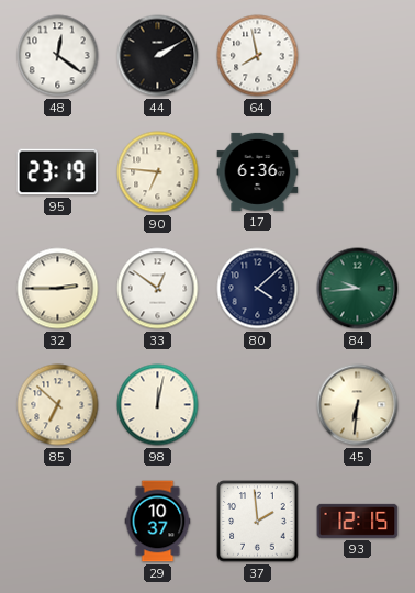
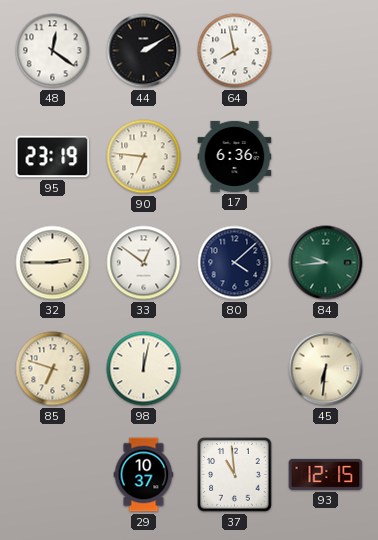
85: 6:52 -> 6:48
37: 1:59 -> 10:59
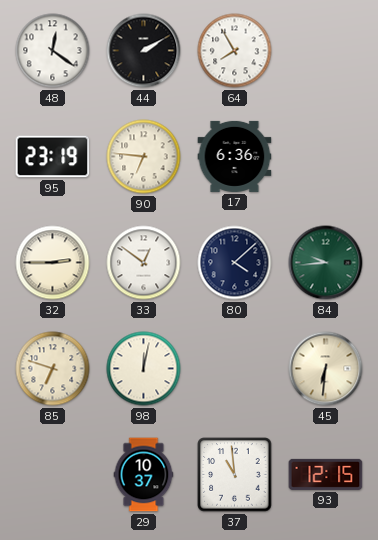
64: 7:58 -> 7:55
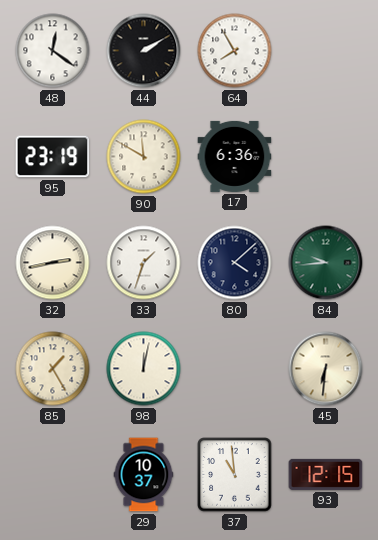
90: 6:46 -> 11:50
32: 2:45 -> 2:43
33: 12:51 -> 1:33
85: 6:48 -> 1:25
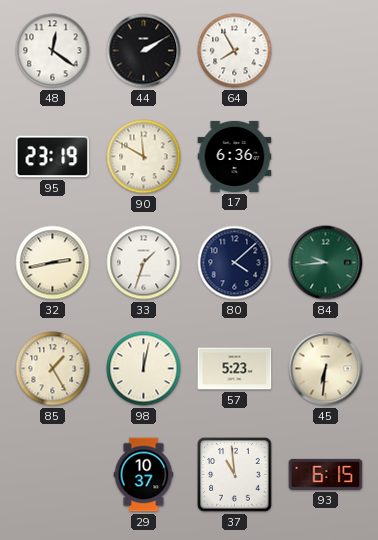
57: none -> 5:23
93: 12:15 -> 6:15
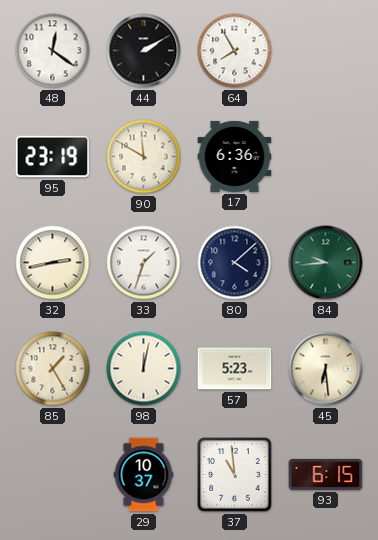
45: 6:31 -> 6:29
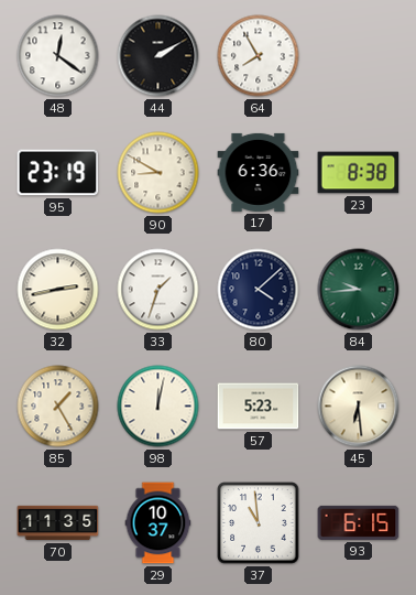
90: 11:50 -> 8:50
23: none -> 8:38
70: none -> 11:35
